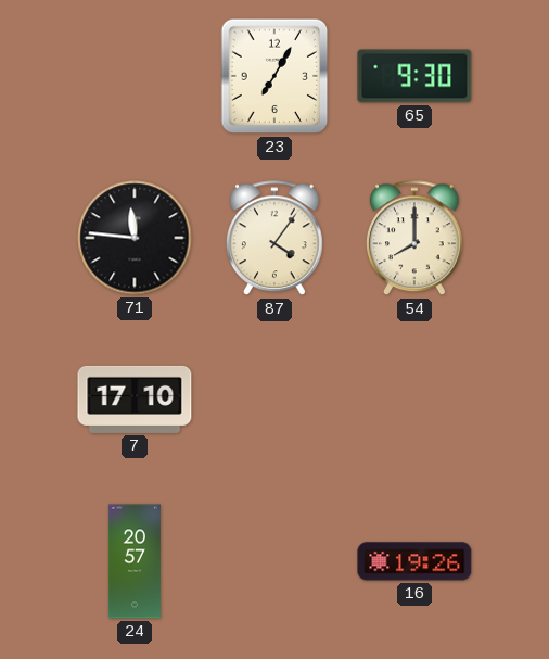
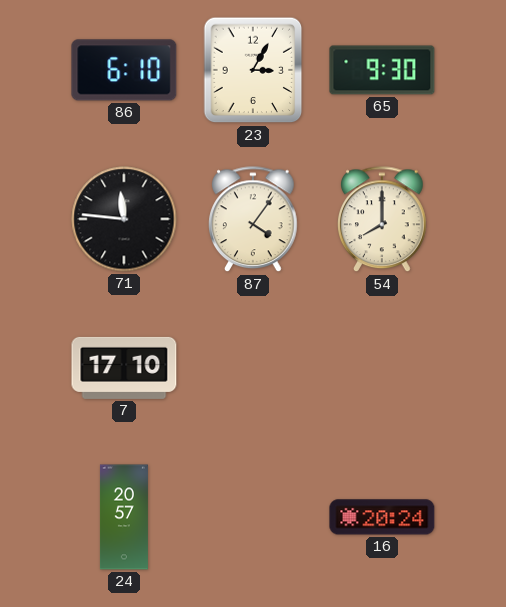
86: none -> 6:10
23: 7:05 -> 3:05
16: 19:26 -> 20:24
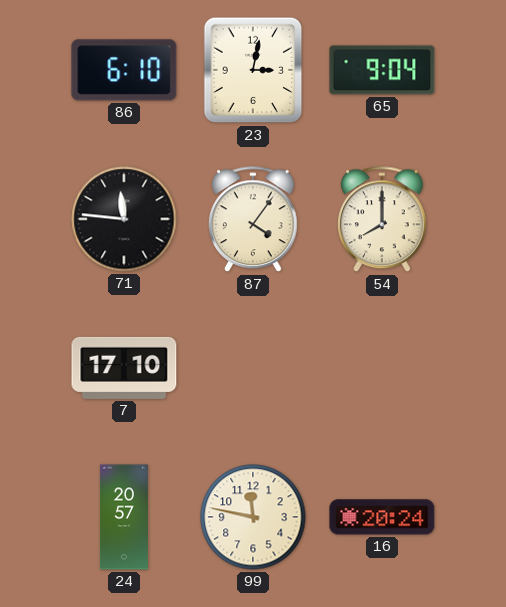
23: 3:05 -> 3:02
65: 9:30 -> 9:04
99: none -> 11:47
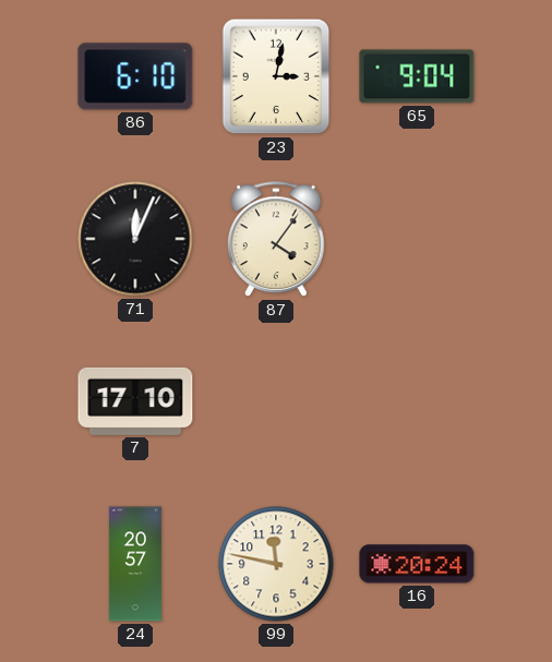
71: 11:46 -> 12:04
54: 8:00 -> none
